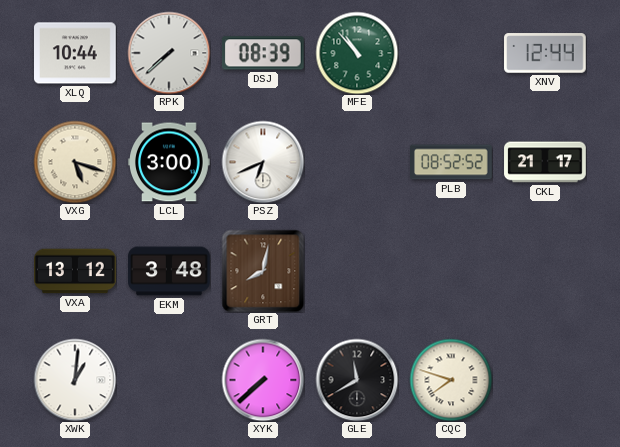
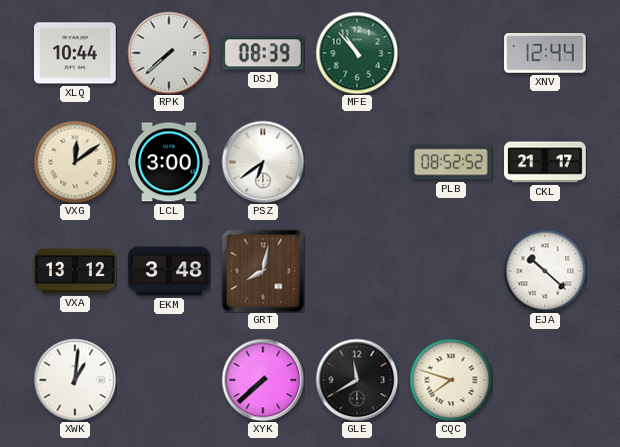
VXG: 5:18 -> 12:09
PSZ: 6:41 -> 6:39
EJA: none -> 10:22
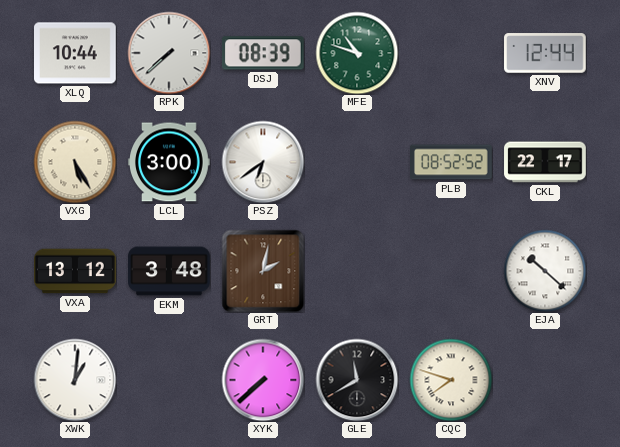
MFE: 10:53 -> 10:48
VXG: 12:09 -> 5:25
CKL: 21:17 -> 22:17
GRT: 8:02 -> 2:02
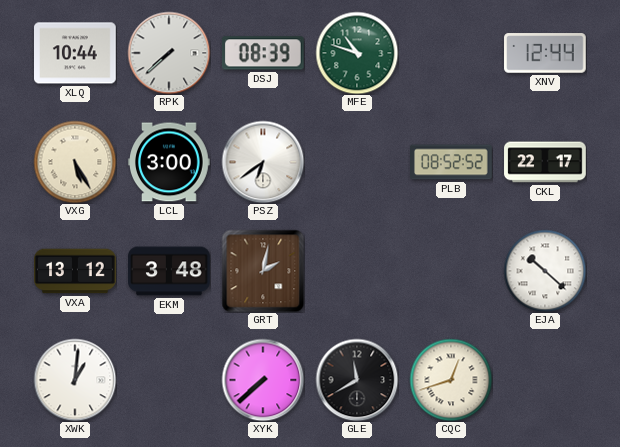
CQC: 7:48 -> 12:42
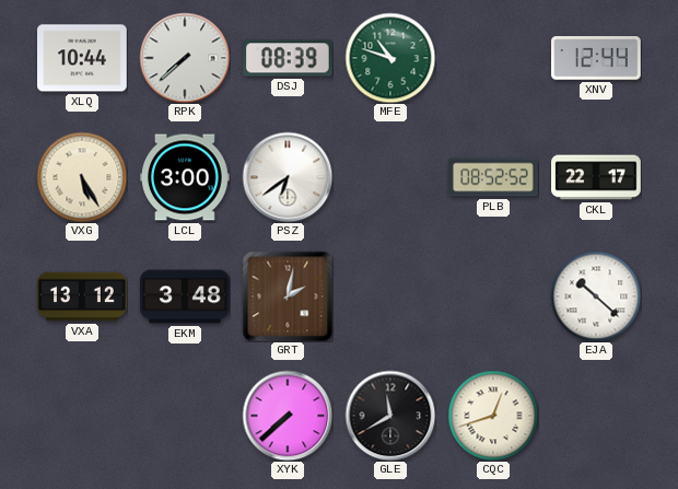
XWK: 1:01 -> none
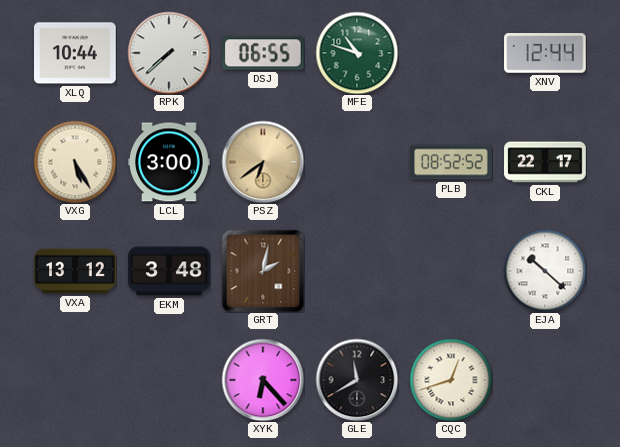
DSJ: 08:39 -> 06:55
PSZ dial: white -> champagne
XYK: 7:38 -> 6:23
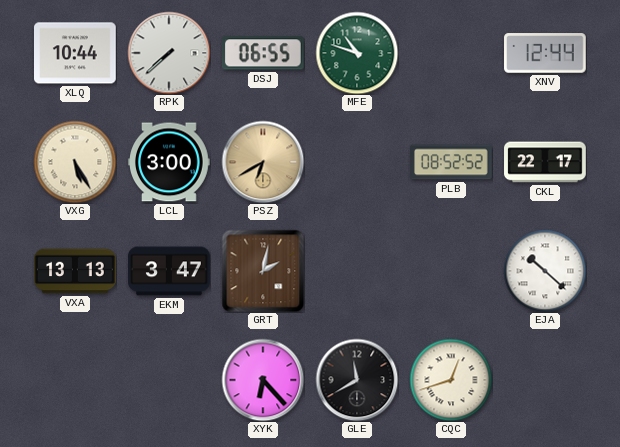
PSZ: 6:39 -> 6:40
VXA: 13:12 -> 13:13
EKM: 3:48 -> 3:47
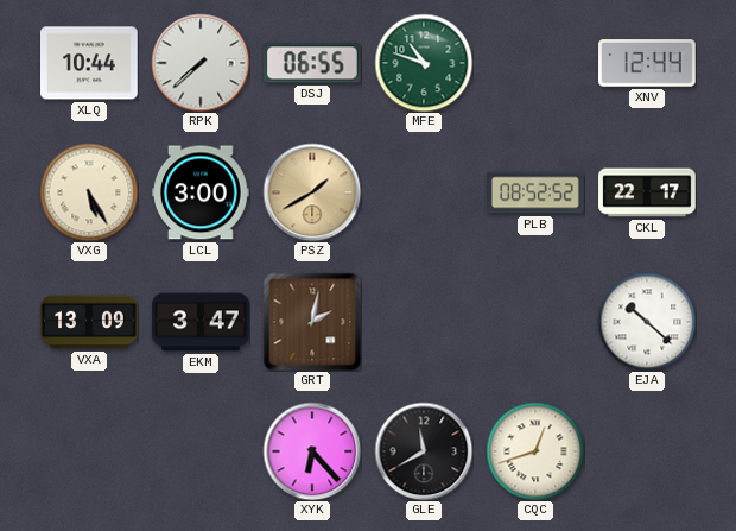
PSZ: 6:40 -> 1:40
VXA: 13:13 -> 13:09
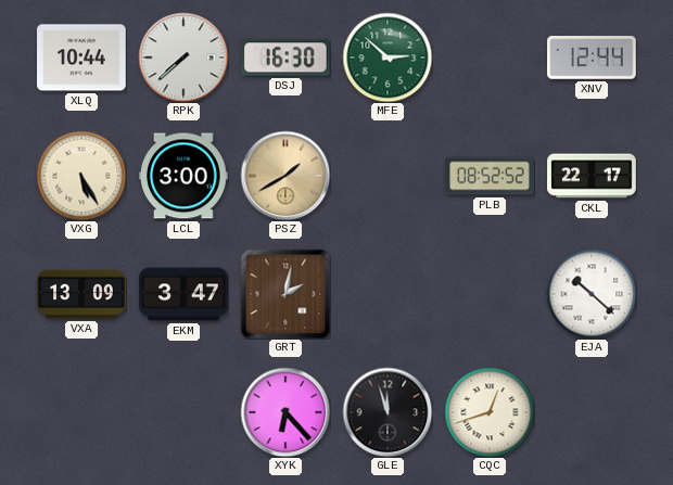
DSJ: 06:55 -> 16:30
MFE: 10:48 -> 2:52
GLE: 11:40 -> 11:57
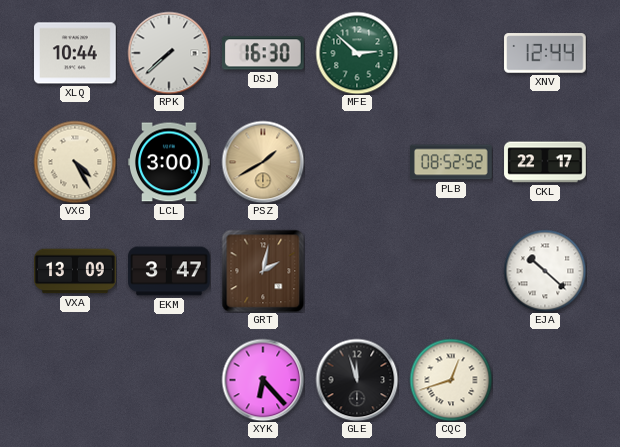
VXG: 5:25 -> 4:25
